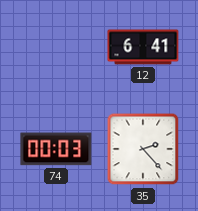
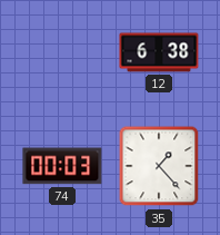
12: 6:41 -> 6:38
35: 2:23 -> 1:23
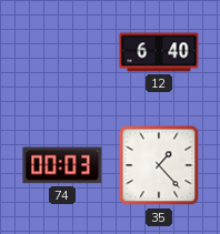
12: 6:38 -> 6:40
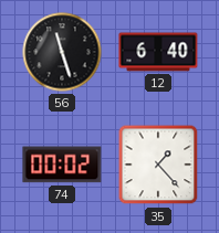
56: none -> 11:27
74: 00:03 -> 00:02
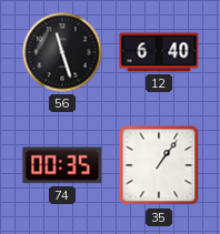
74: 00:02 -> 00:35
35: 1:23 -> 1:06
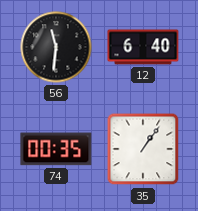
56: 11:27 -> 11:31
